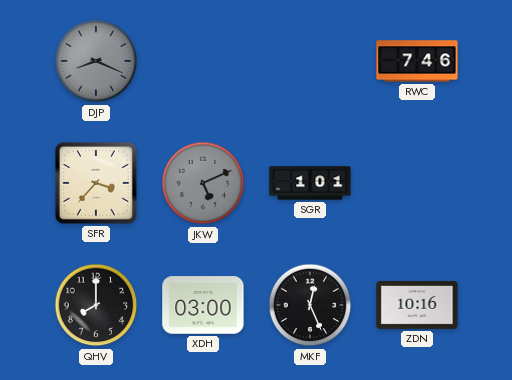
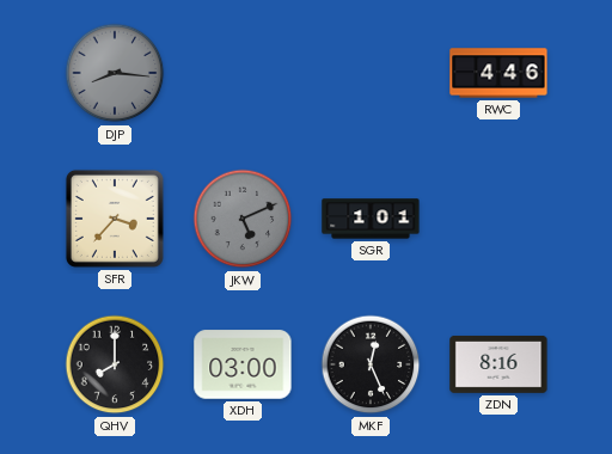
DJP: 8:19 -> 8:16
RWC: 7:46 -> 4:46
ZDN: 10:16 -> 8:16
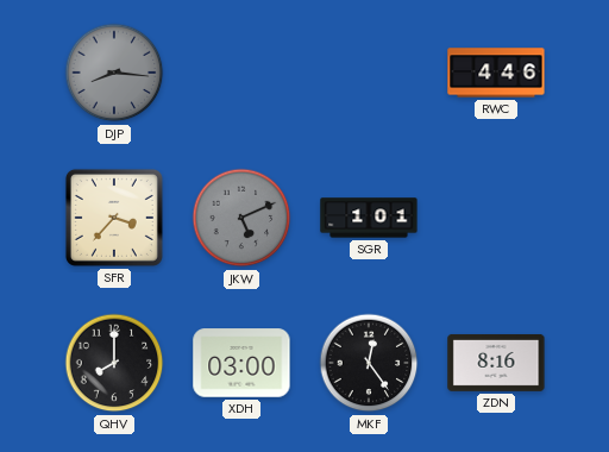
MKF: 12:26 -> 12:24
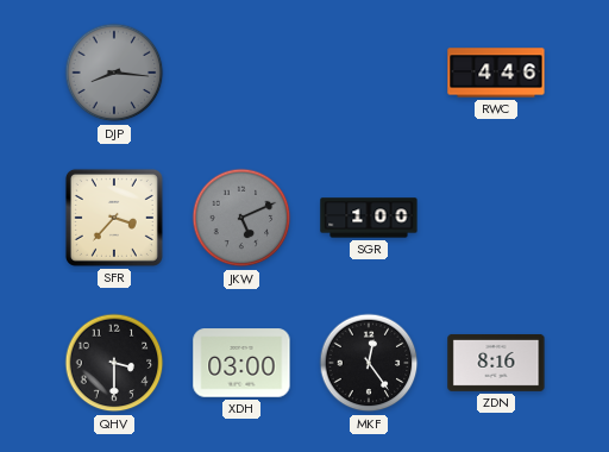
SGR: 1:01 -> 1:00
QHV: 8:00 -> 3:30
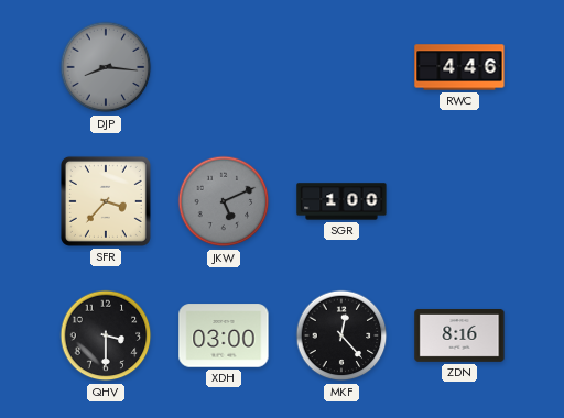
MKF: 12:24 -> 12:23
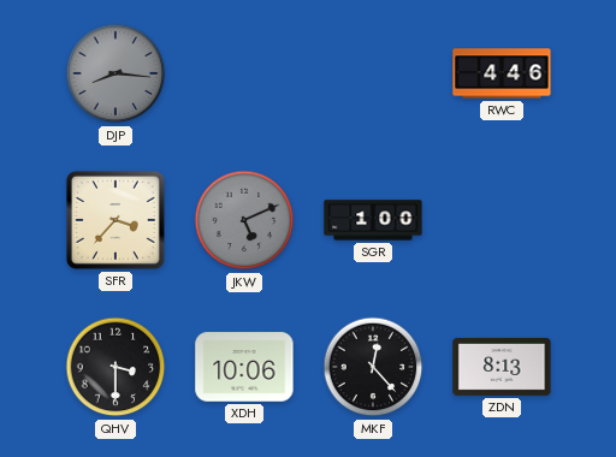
XDH: 03:00 -> 10:06
ZDN: 8:16 -> 8:13
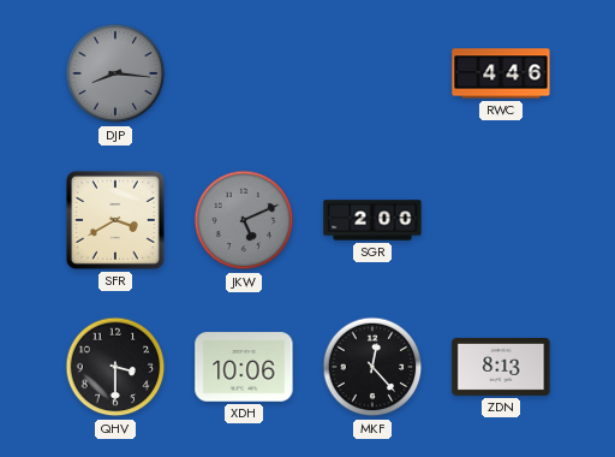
SFR: 3:37 -> 3:40
SGR: 1:00 -> 2:00
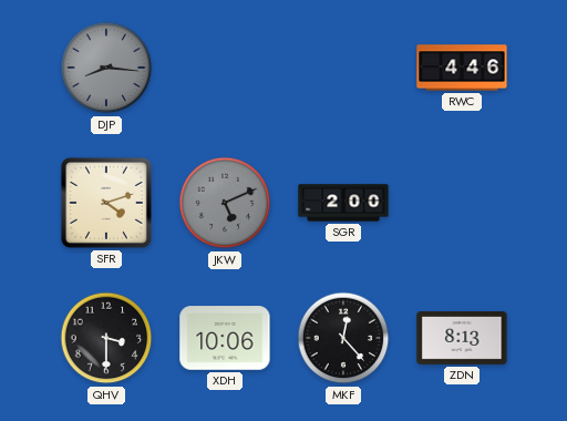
SFR: 3:40 -> 4:12
